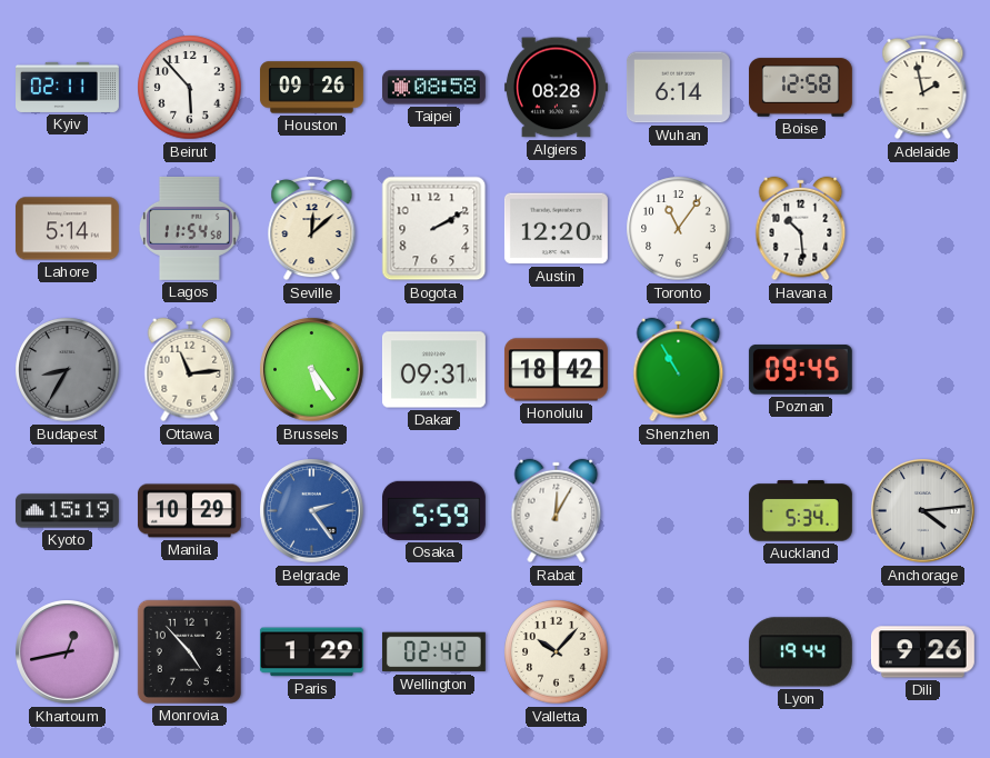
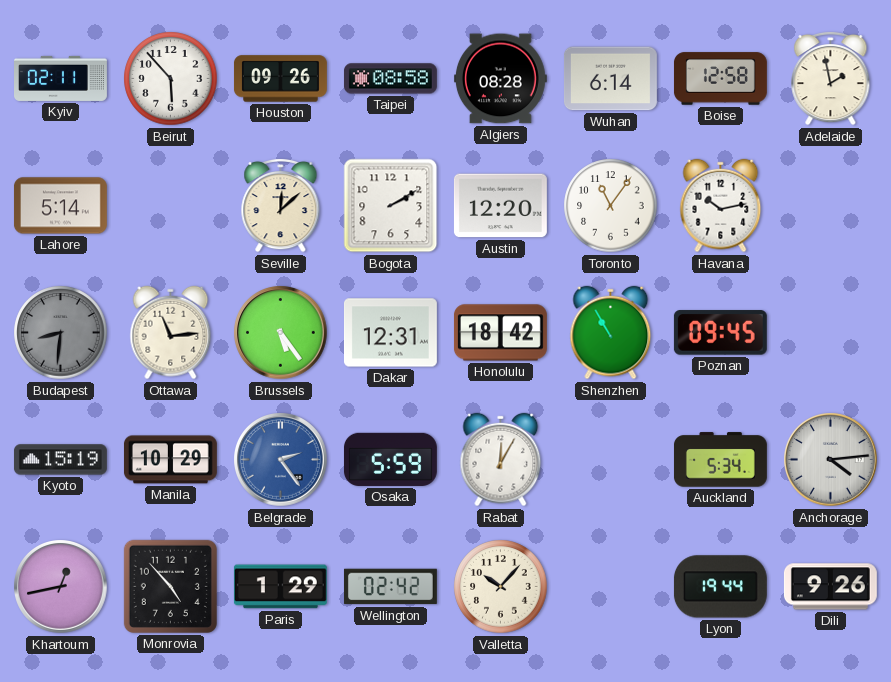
Lagos: 11:54 -> none
Havana: 10:29 -> 10:13
Budapest: 8:35 -> 8:31
Dakar: 09:31 -> 12:31
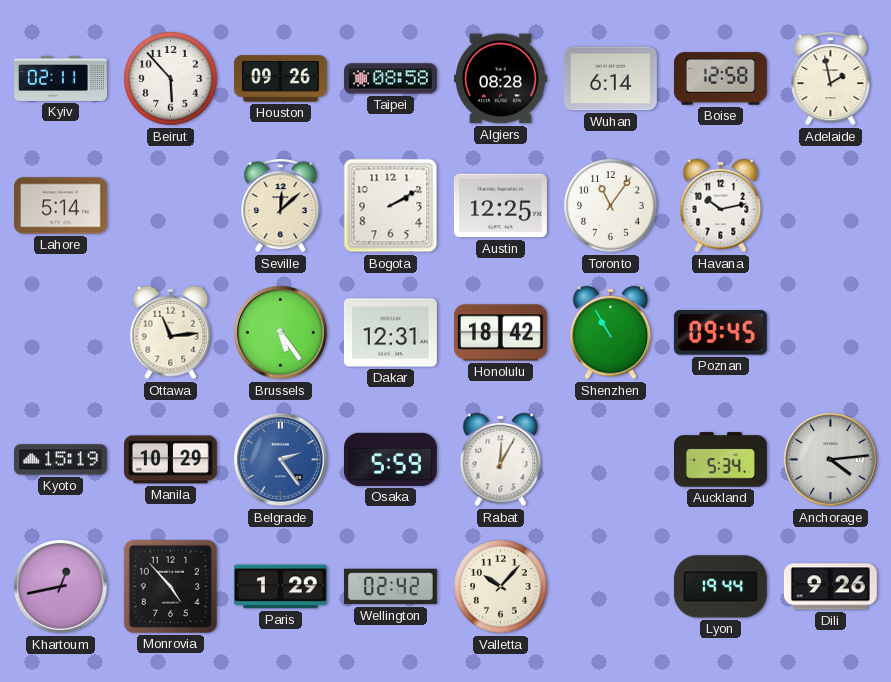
Austin: 12:20 -> 12:25
Budapest: 8:31 -> none
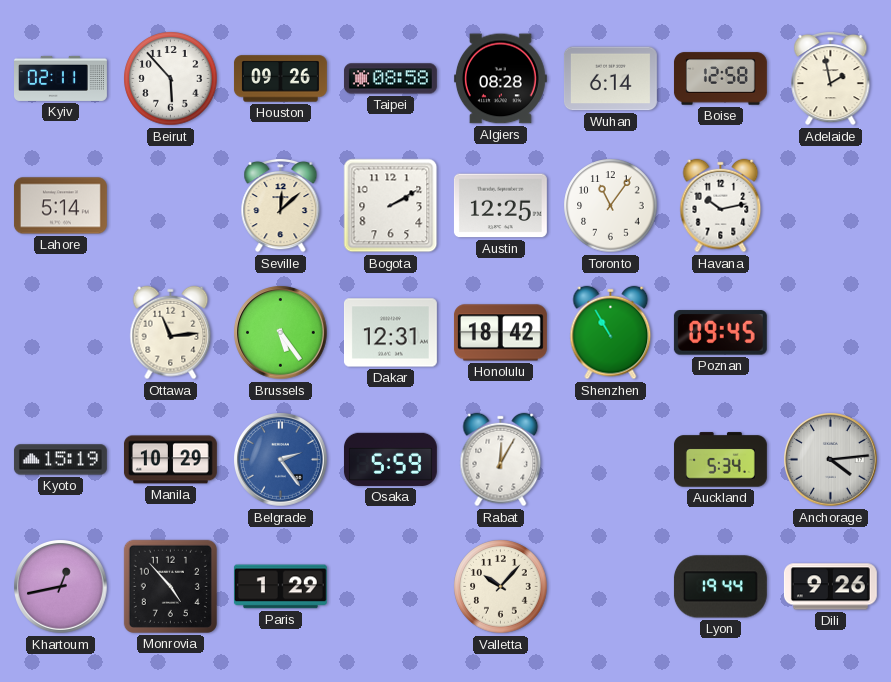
Wellington: 02:42 -> none
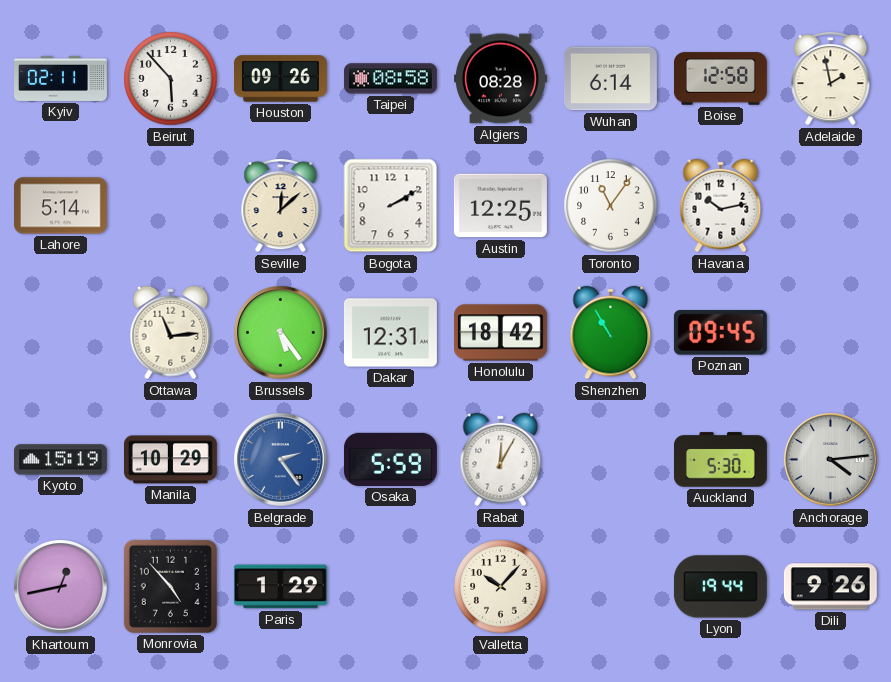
Auckland: 5:34 -> 5:30
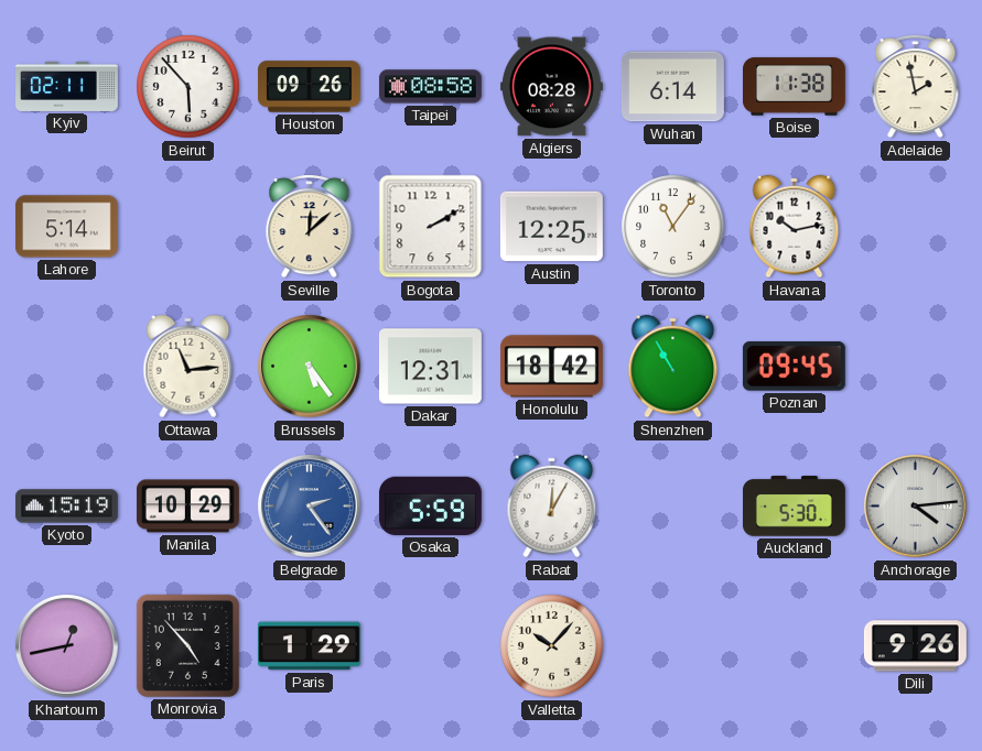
Boise: 12:58 -> 11:38
Lyon: 19:44 -> none
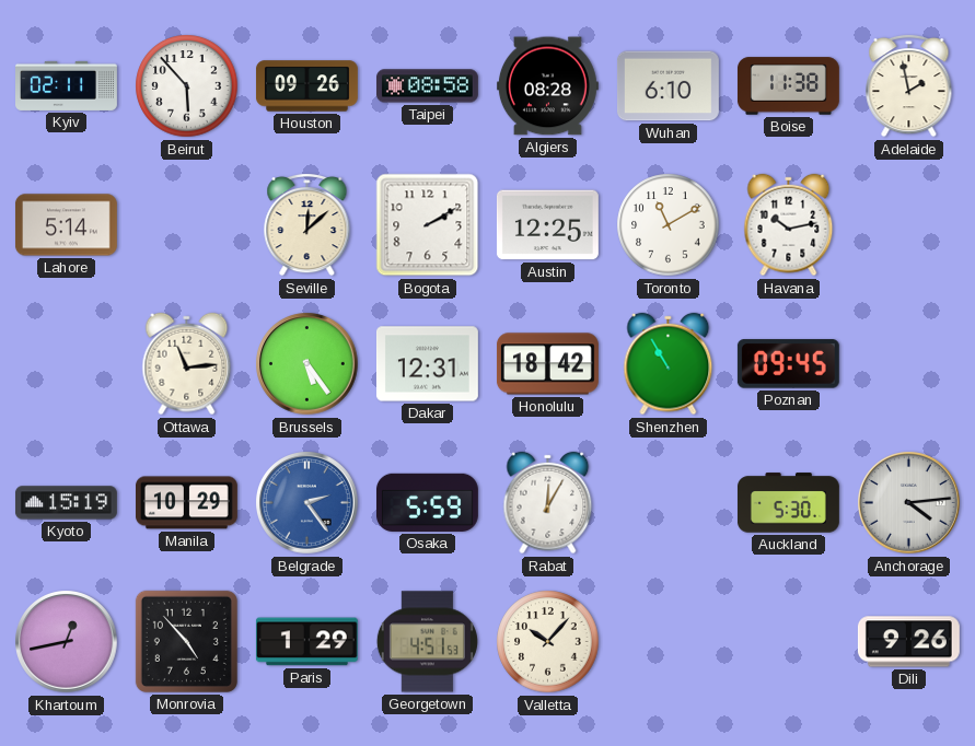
Wuhan: 6:14 -> 6:10
Toronto: 11:06 -> 11:10
Georgetown: none -> 4:51
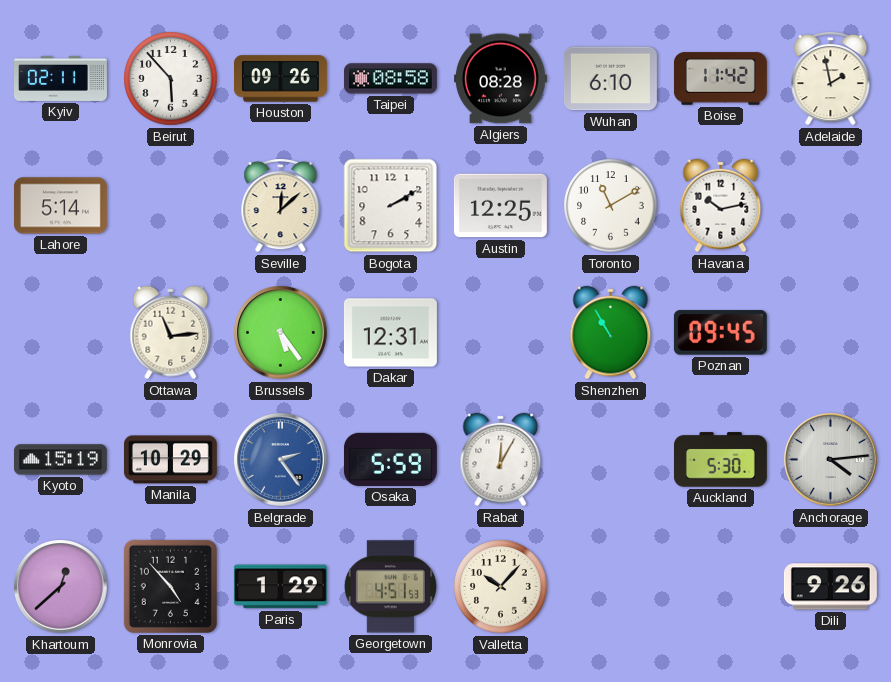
Boise: 11:38 -> 11:42
Honolulu: 18:42 -> none
Khartoum: 12:43 -> 12:38
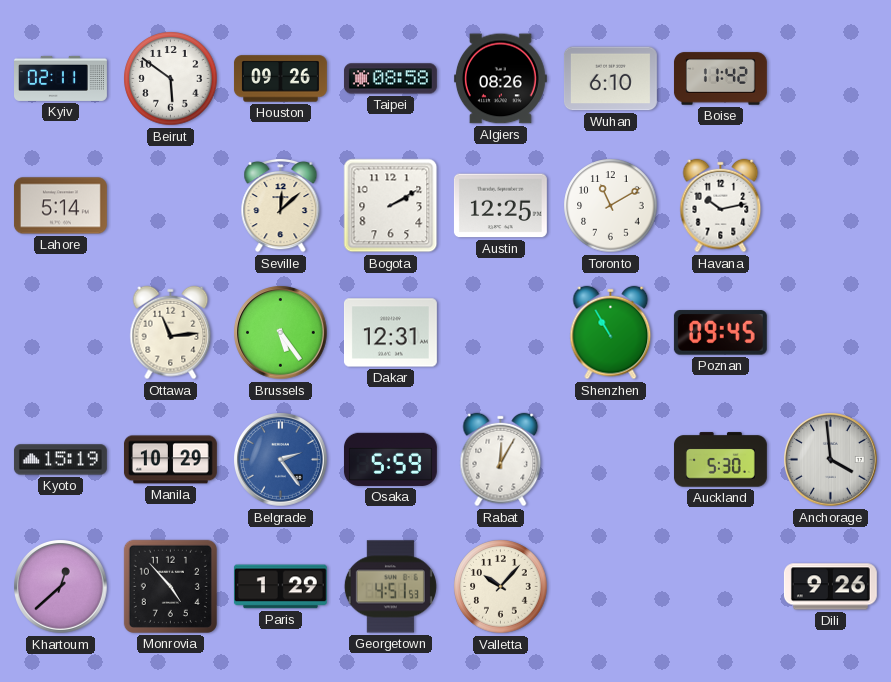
Beirut: 5:53 -> 5:51
Algiers: 08:28 -> 08:26
Adelaide: 1:58 -> none
Anchorage: 4:14 -> 3:59
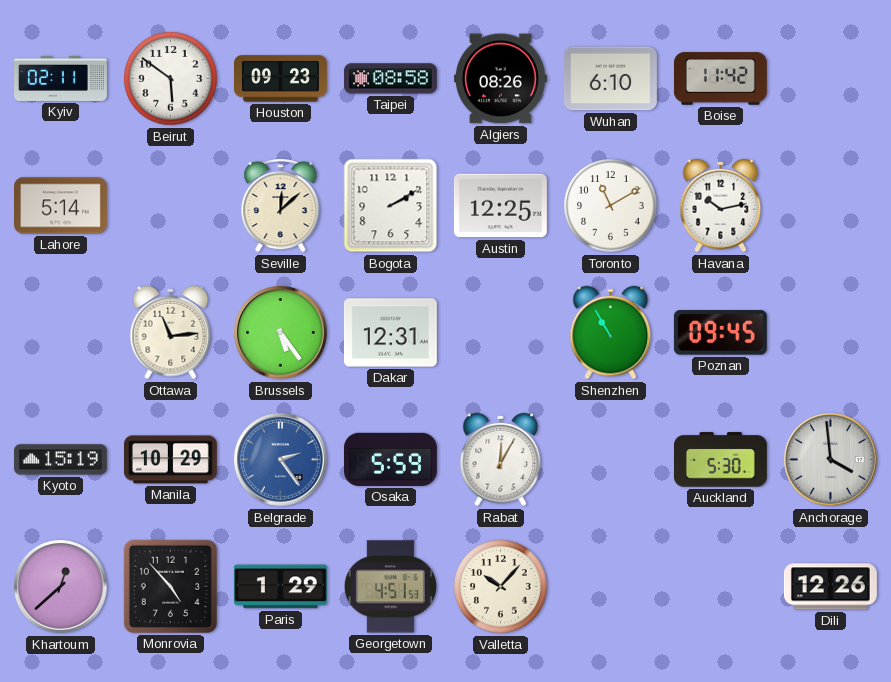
Houston: 09:26 -> 09:23
Dili: 9:26 -> 12:26
